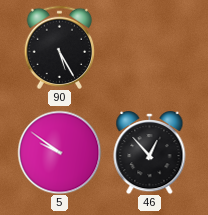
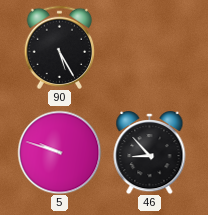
5: 9:51 -> 9:48
46: 12:53 -> 8:53
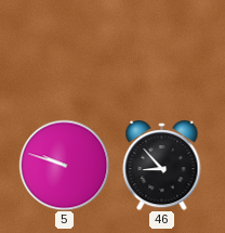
90: 5:25 -> none
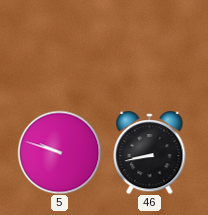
46: 8:53 -> 8:43
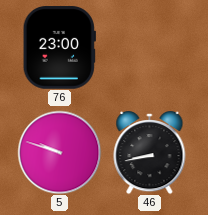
76: none -> 23:00
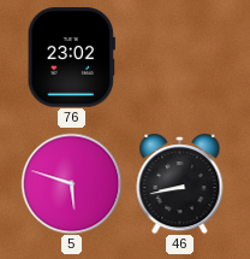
76: 23:00 -> 23:02
5: 9:48 -> 5:48
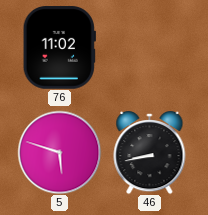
76: 23:02 -> 11:02
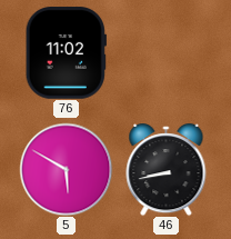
5: 5:48 -> 5:50
